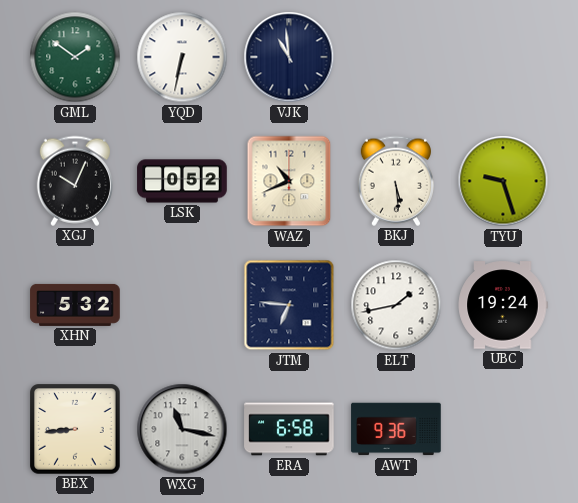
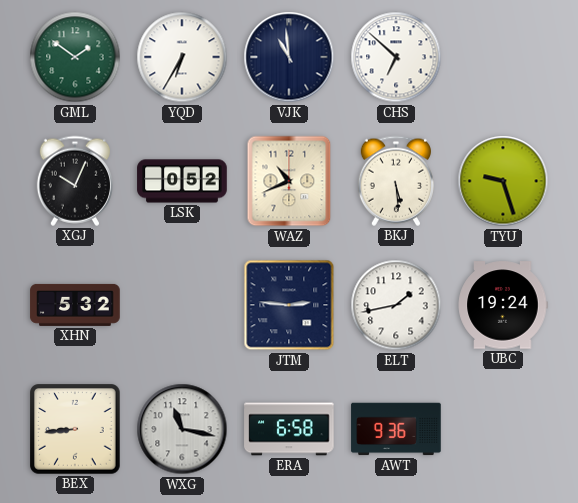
YQD: 6:32 -> 6:35
CHS: none -> 6:52
JTM: 6:46 -> 2:46
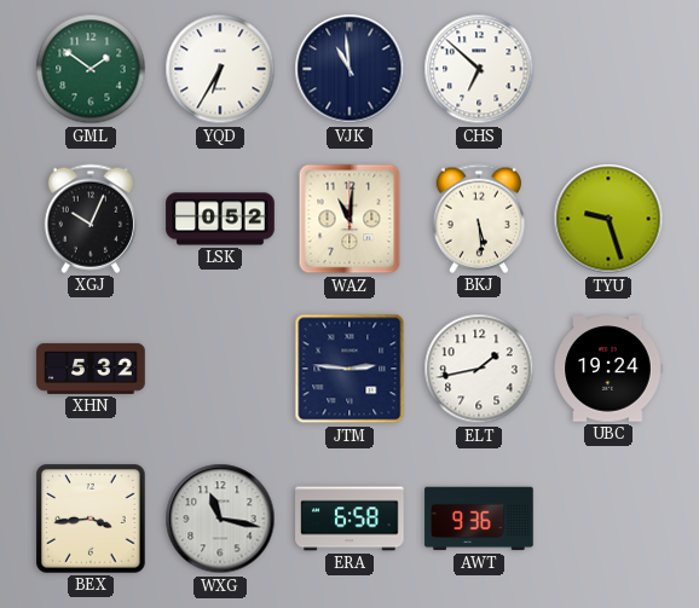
WAZ: 10:41 -> 11:01
BEX: 8:44 -> 3:44
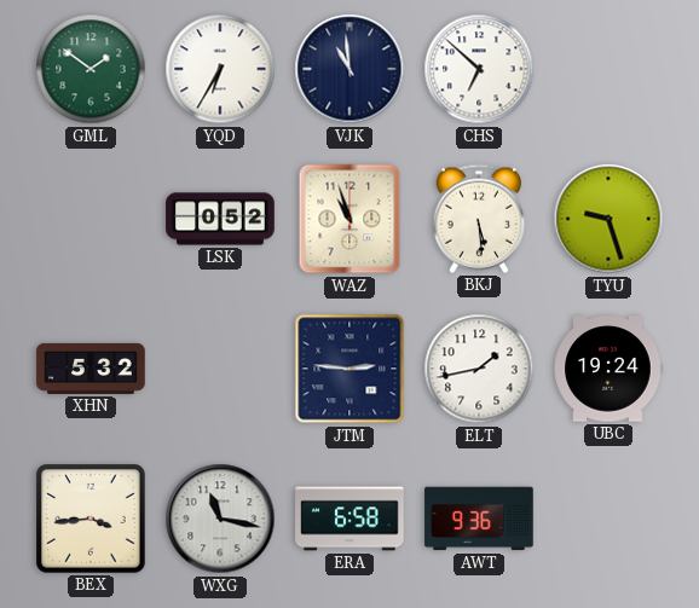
XGJ: 10:04 -> none
WAZ: 11:01 -> 10:57
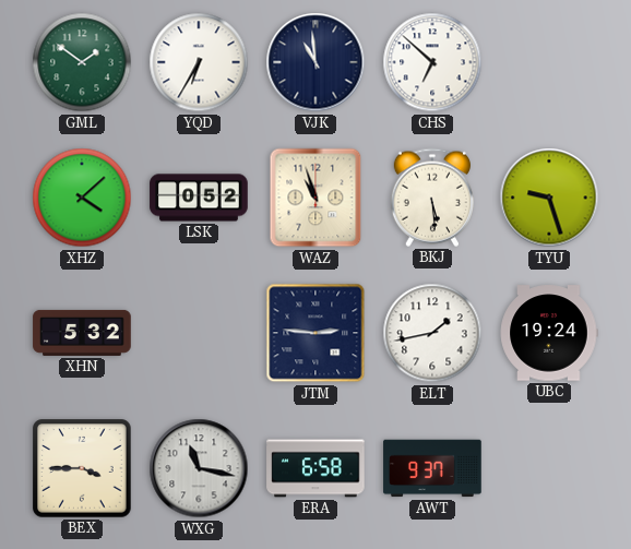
XHZ: none -> 4:08
BEX: 3:44 -> 3:45
AWT: 9:36 -> 9:37
